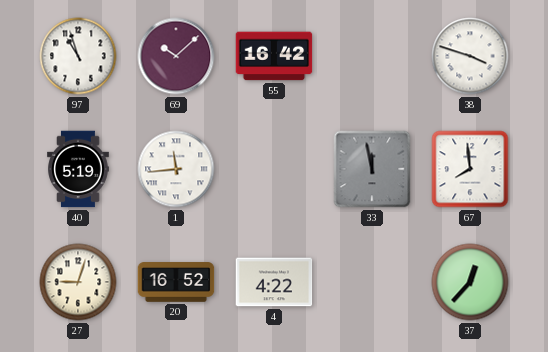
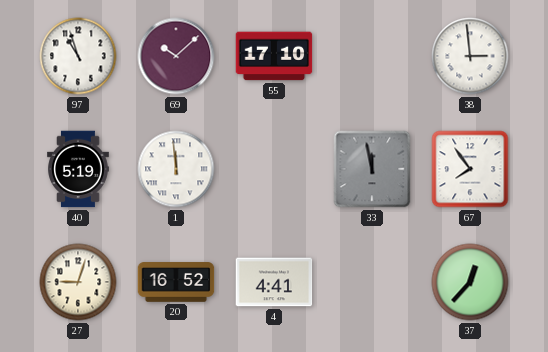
55: 16:42 -> 17:10
38: 3:48 -> 2:59
1: 11:44 -> 11:59
67: 7:59 -> 7:54
4: 4:22 -> 4:41
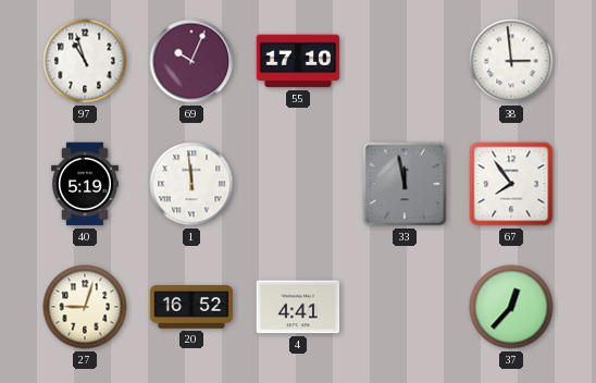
69: 10:08 -> 10:04
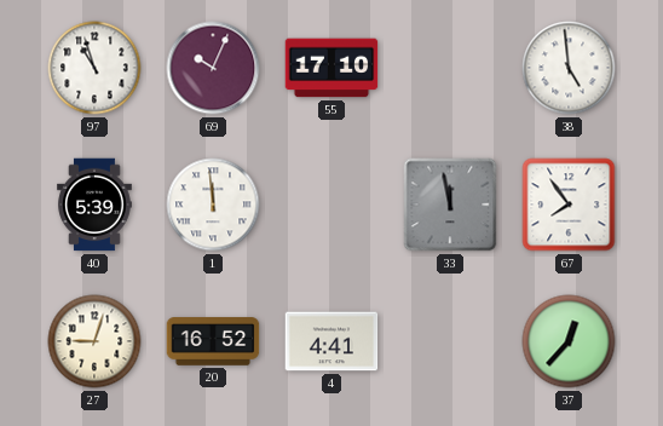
38: 2:59 -> 4:59
40: 5:19 -> 5:39
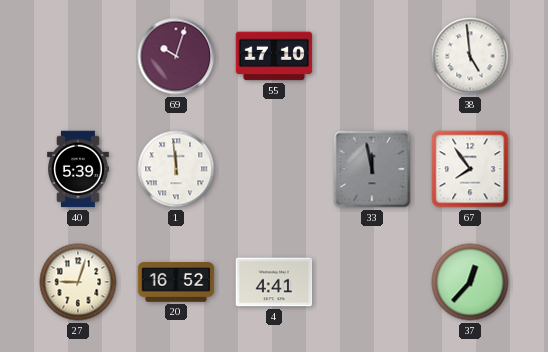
97: 10:57 -> none
69: 10:04 -> 10:03
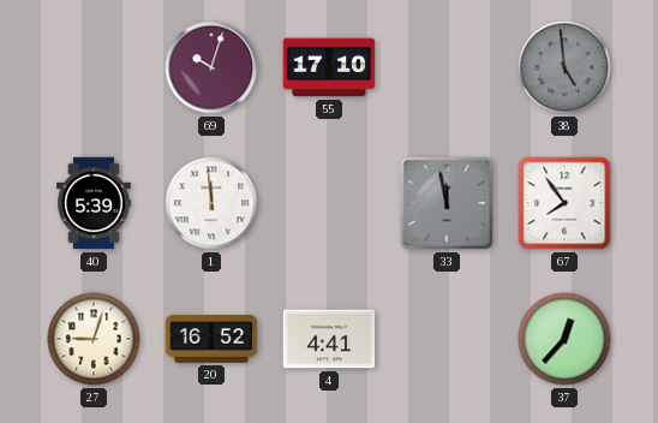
38 dial: white -> grey
